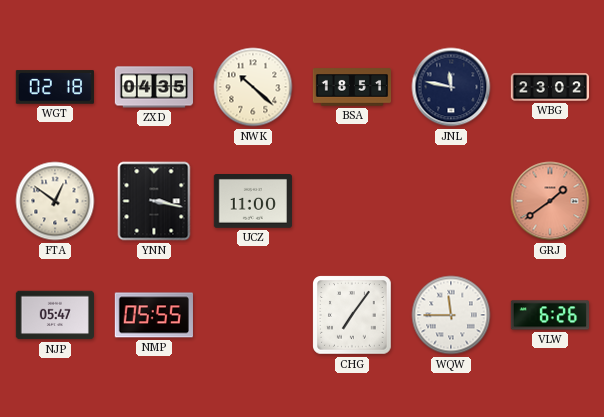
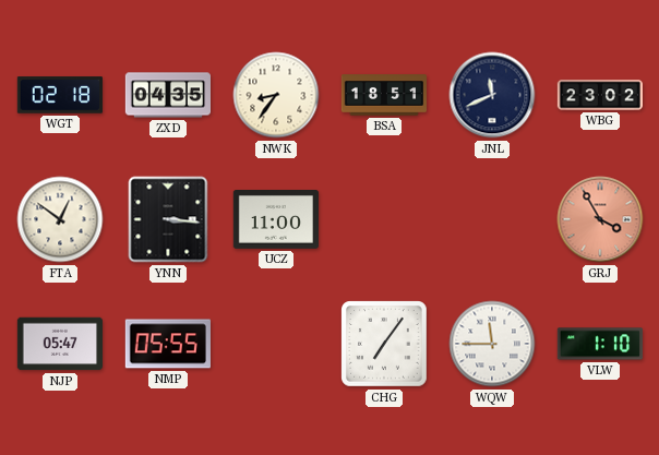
NWK: 10:22 -> 8:36
JNL: 11:47 -> 11:41
YNN: 3:17 -> 3:16
GRJ: 1:39 -> 3:55
VLW: 6:26 -> 1:10
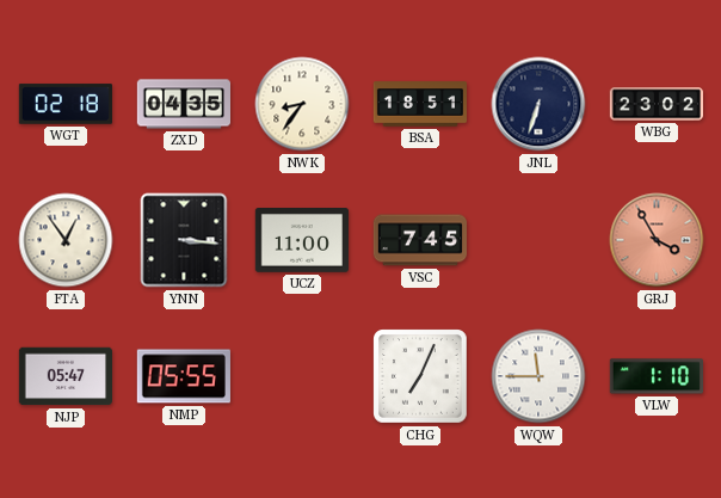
JNL: 11:41 -> 6:33
FTA: 12:51 -> 12:54
VSC: none -> 7:45
CHG: 7:06 -> 7:04
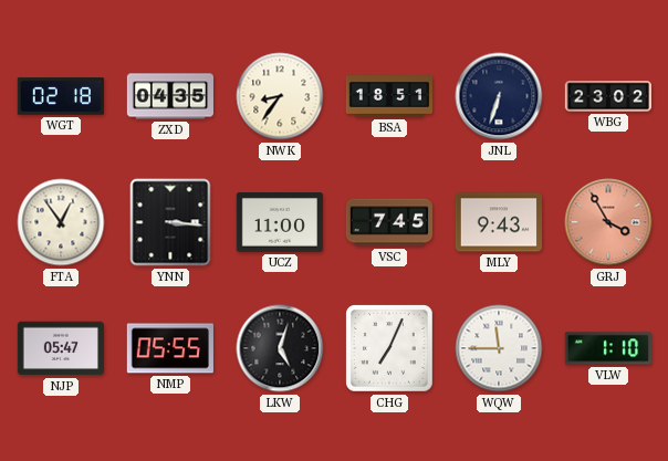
MLY: none -> 9:43
LKW: none -> 5:03
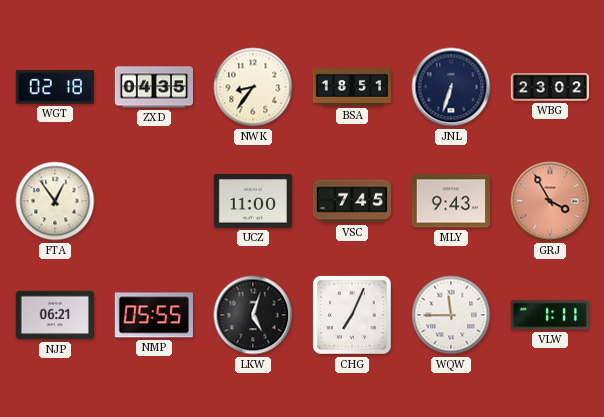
YNN: 3:16 -> none
NJP: 05:47 -> 06:21
VLW: 1:10 -> 1:11
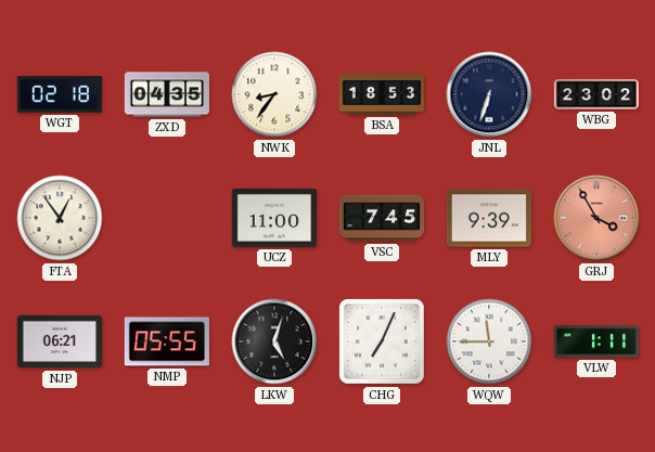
BSA: 18:51 -> 18:53
MLY: 9:43 -> 9:39
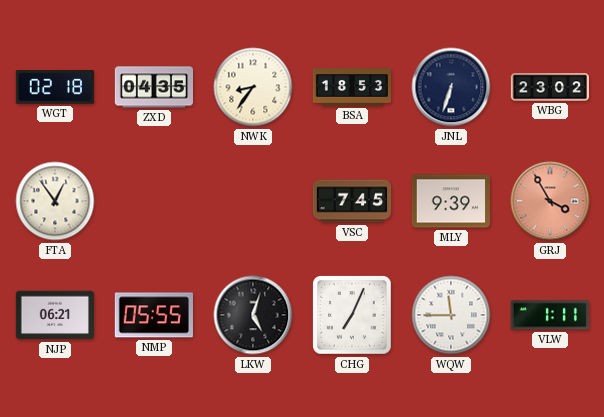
UCZ: 11:00 -> none
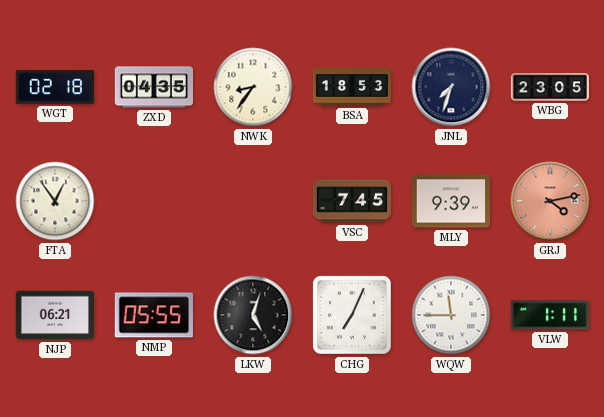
JNL: 6:33 -> 7:33
WBG: 23:02 -> 23:05
GRJ: 3:55 -> 4:13
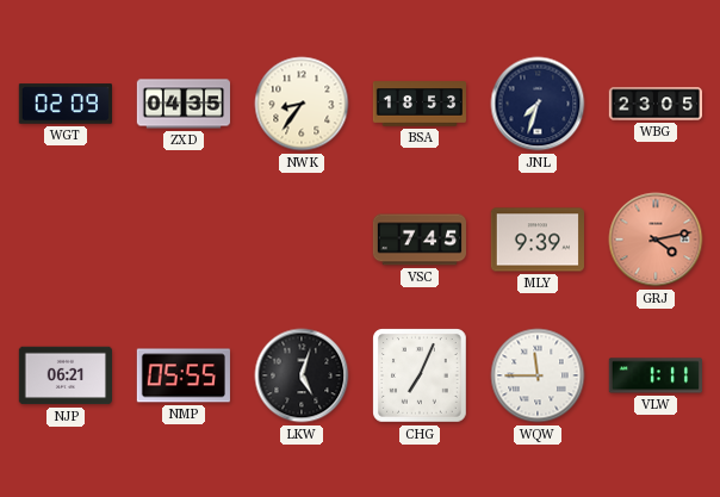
WGT: 02:18 -> 02:09
FTA: 12:54 -> none
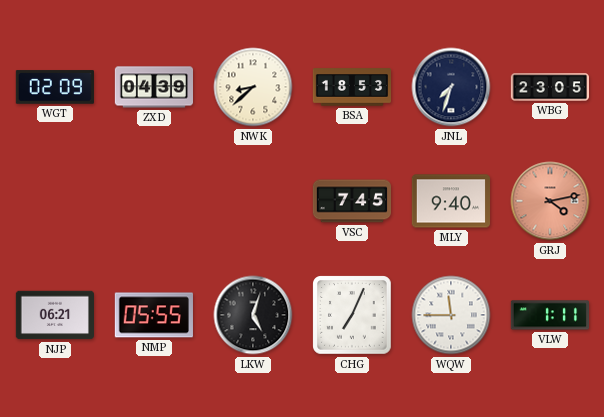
ZXD: 04:35 -> 04:39
NWK: 8:36 -> 8:38
MLY: 9:39 -> 9:40
